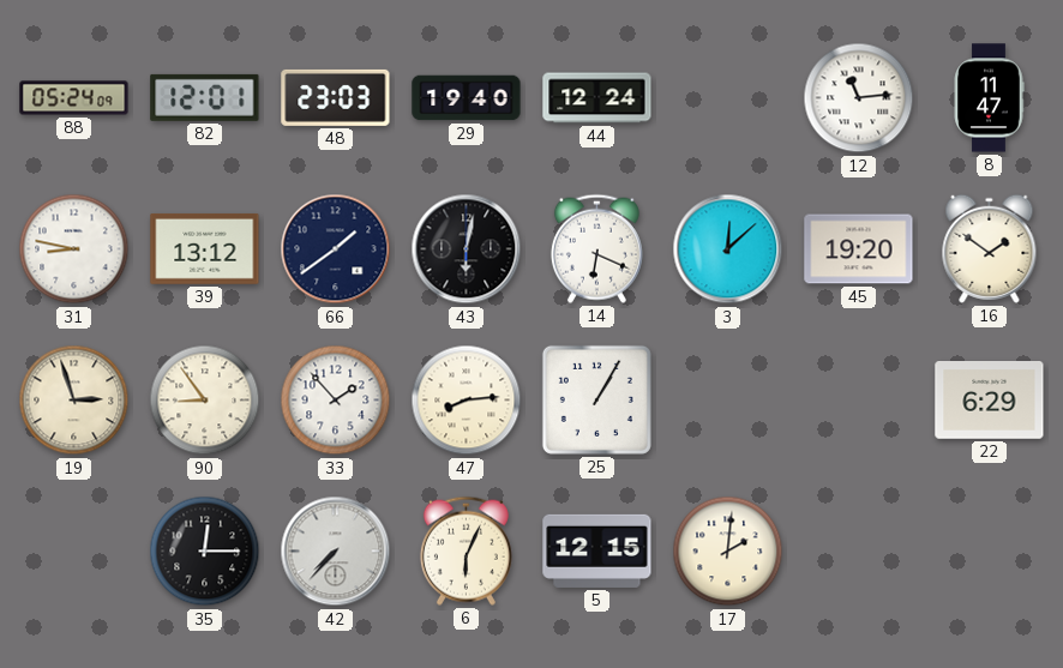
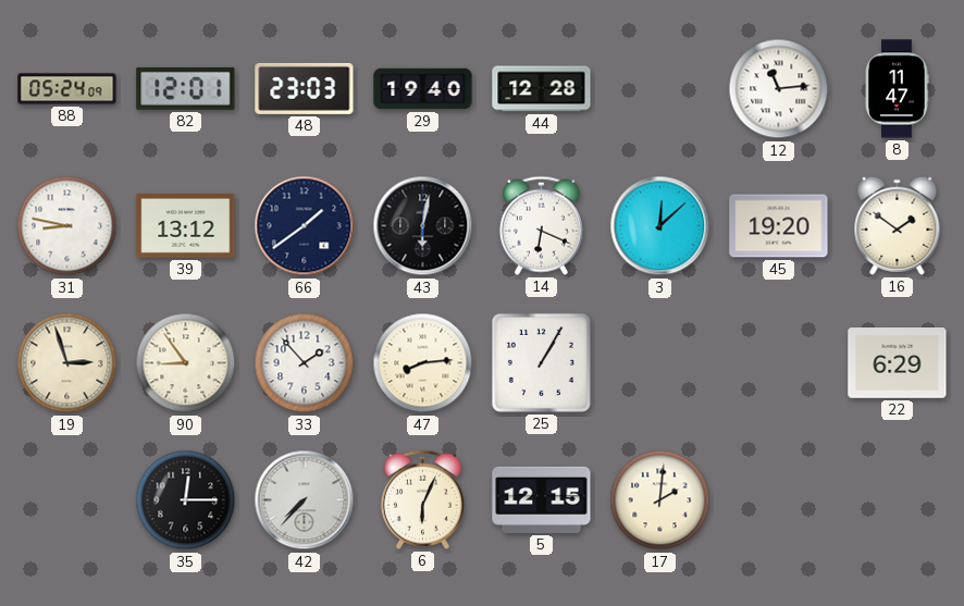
44: 12:24 -> 12:28
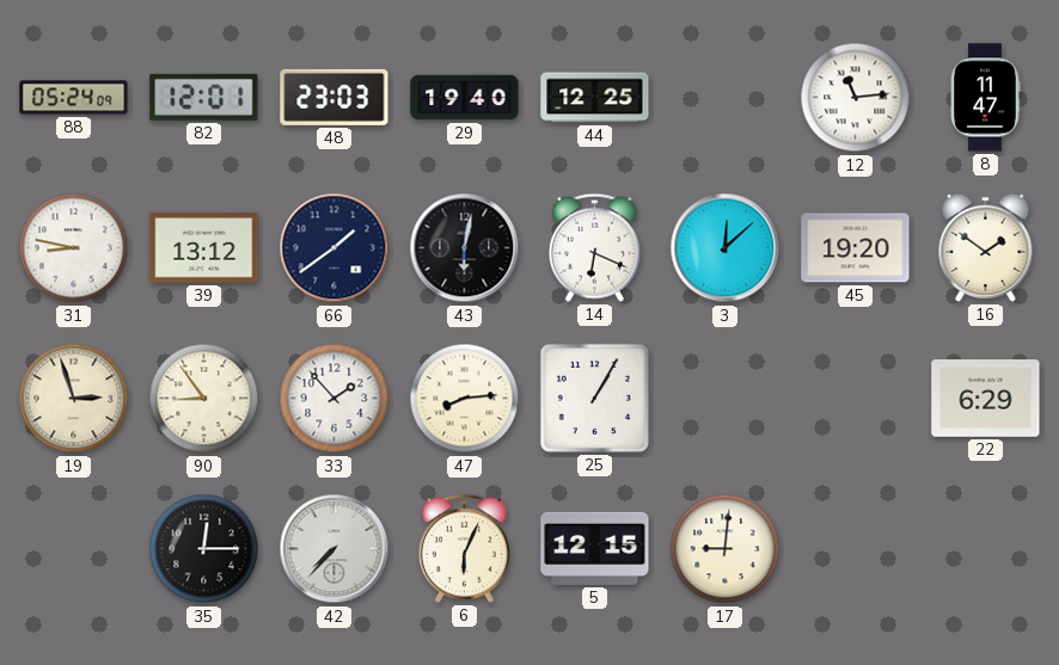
44: 12:28 -> 12:25
17: 2:01 -> 9:01
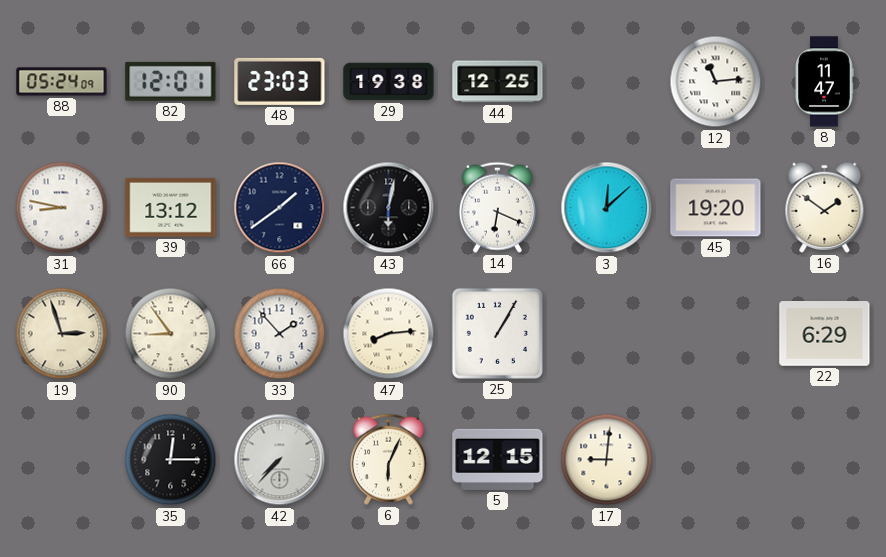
29: 19:40 -> 19:38
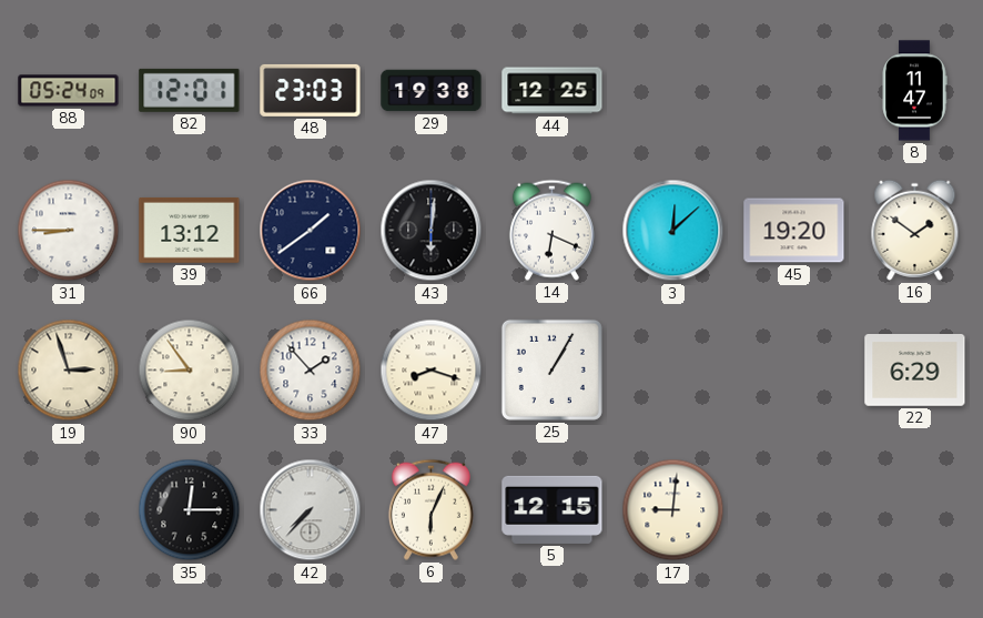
12: 11:14 -> none
31: 8:47 -> 8:45
43: 6:02 -> 6:01
47: 8:14 -> 8:18
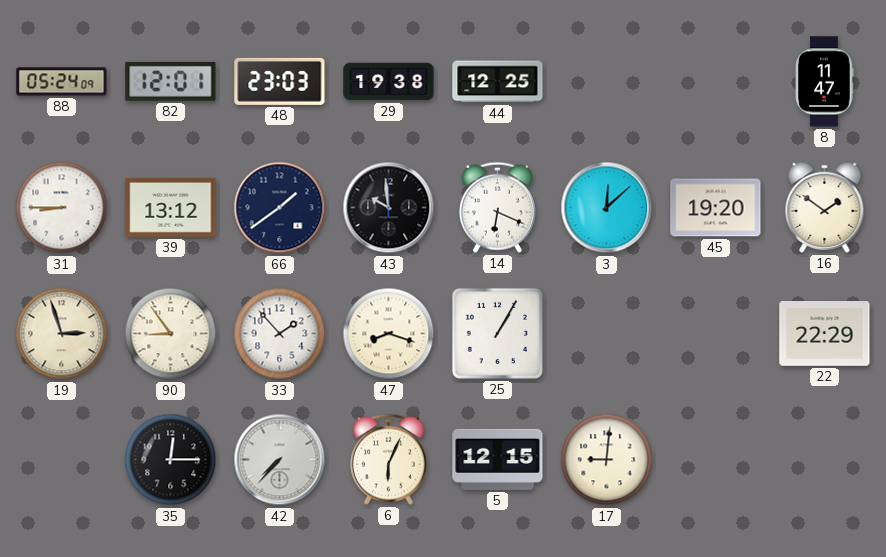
43: 6:01 -> 9:59
22: 6:29 -> 22:29
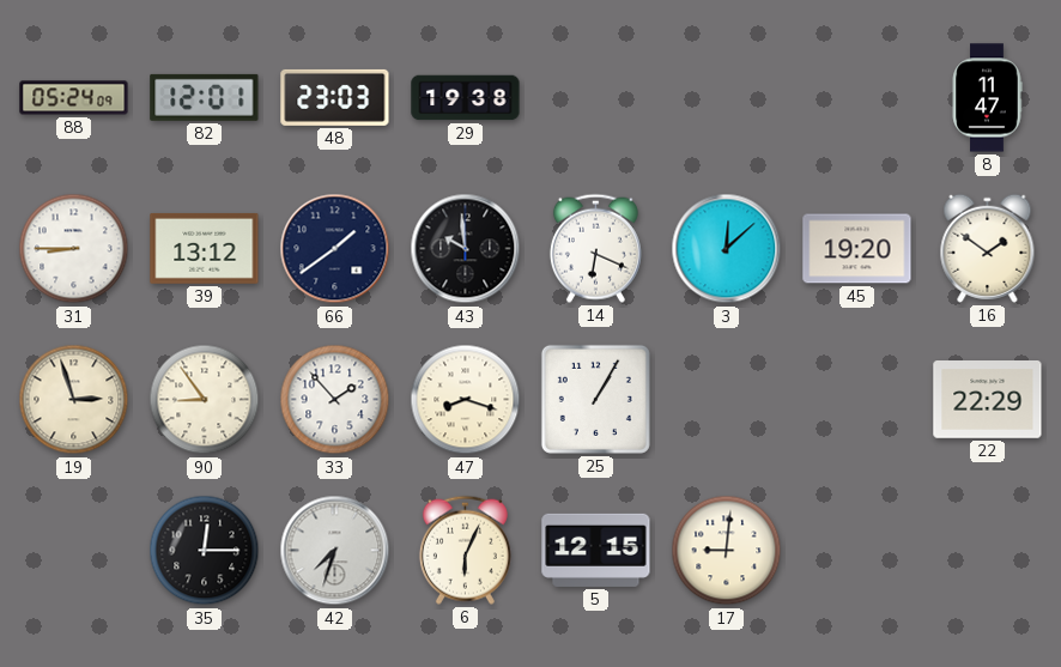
44: 12:25 -> none
42: 7:37 -> 7:33
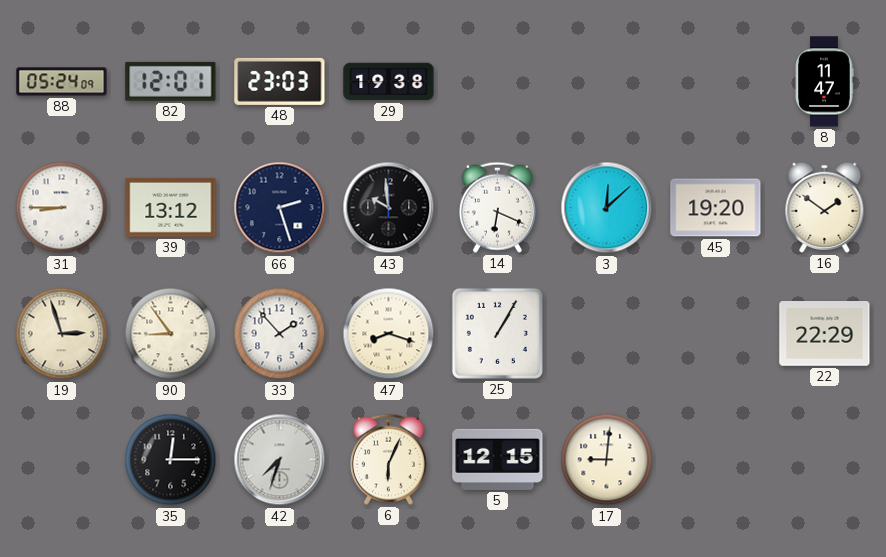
66: 1:39 -> 2:27
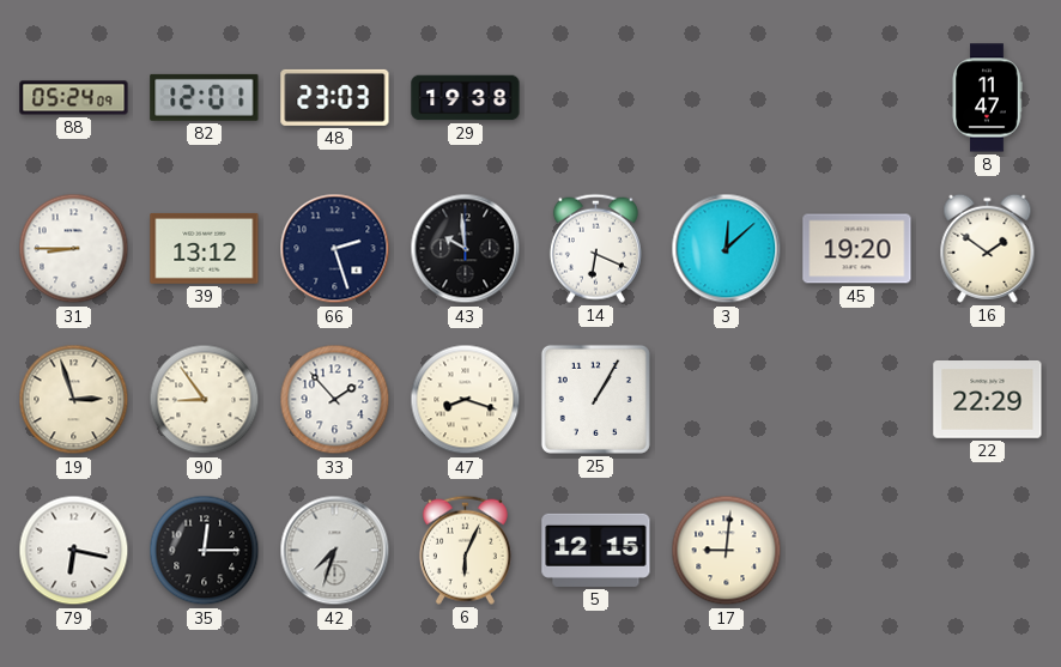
79: none -> 6:17
